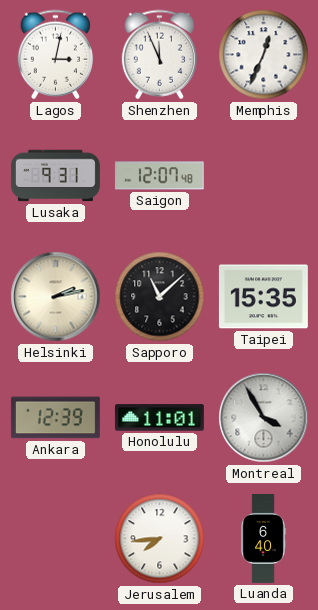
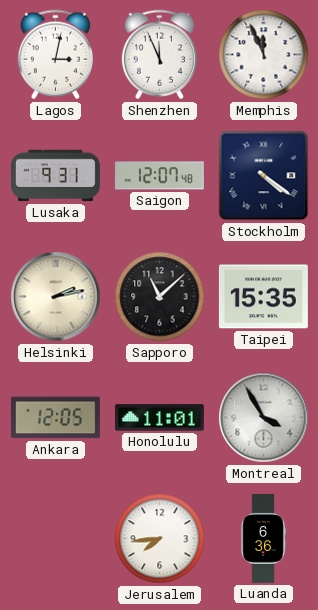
Memphis: 12:34 -> 11:56
Stockholm: none -> 4:21
Ankara: 12:39 -> 12:05
Luanda: 6:40 -> 6:36
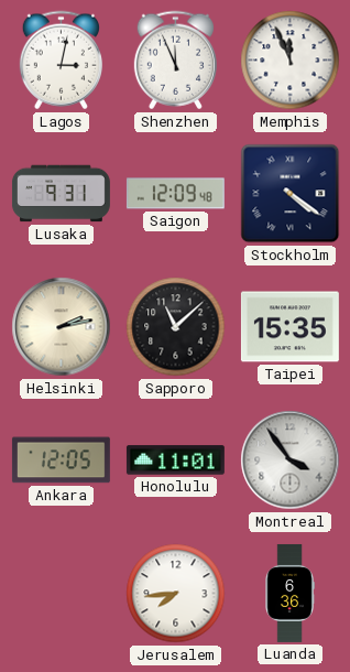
Saigon: 12:07 -> 12:09
Montreal: 3:55 -> 3:54
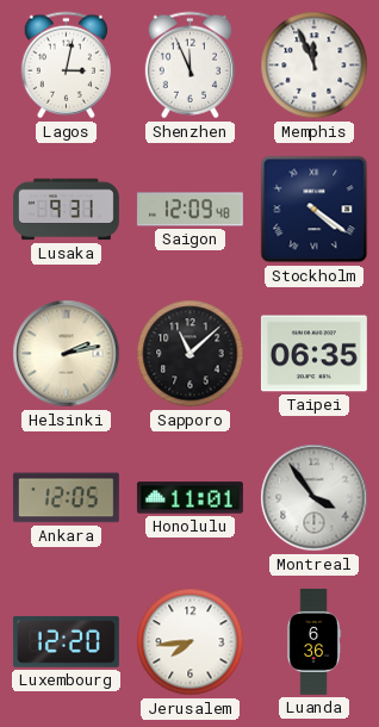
Taipei: 15:35 -> 06:35
Luxembourg: none -> 12:20
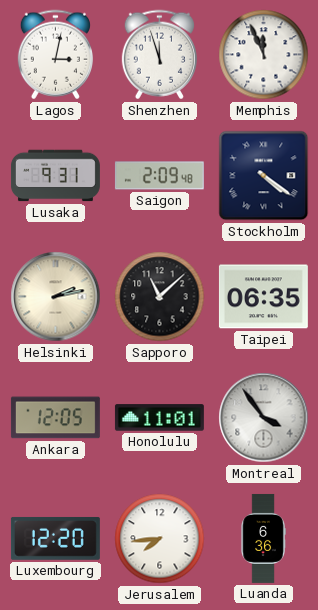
Shenzhen: 11:56 -> 11:57
Saigon: 12:09 -> 2:09
